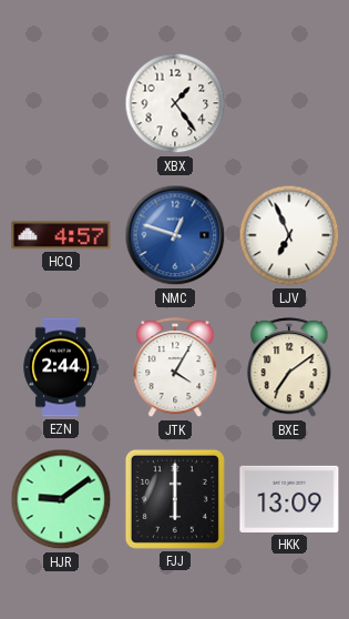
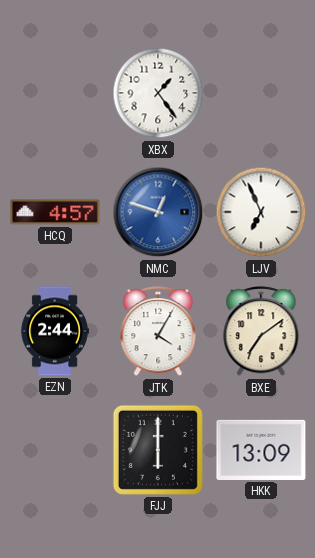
HJR: 9:09 -> none
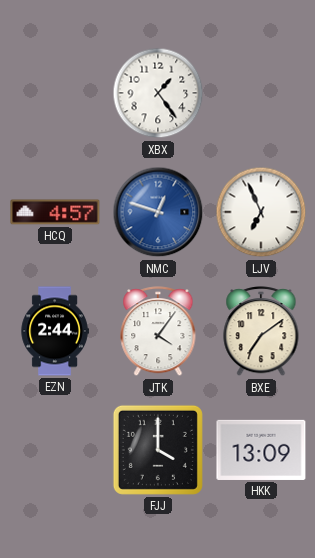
JTK: 4:05 -> 4:06
FJJ: 6:00 -> 4:00
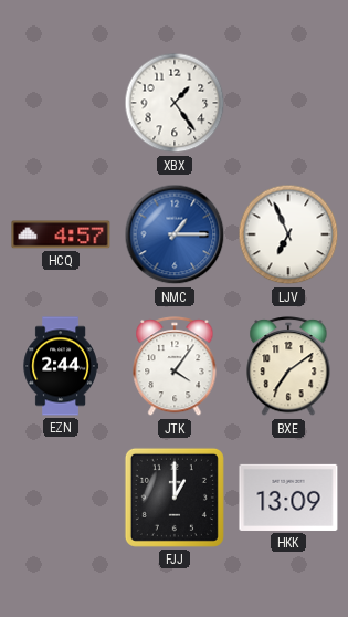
NMC: 12:48 -> 1:15
FJJ: 4:00 -> 1:00
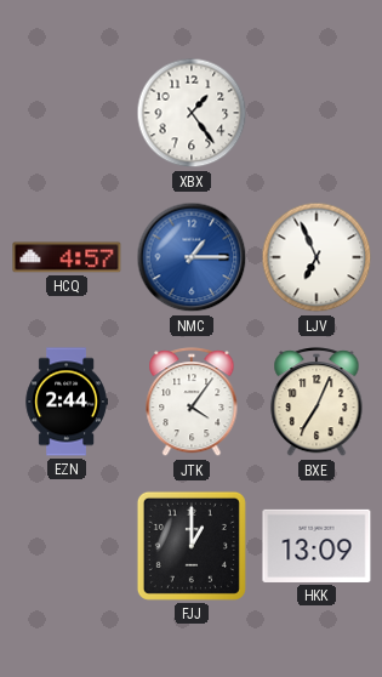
BXE: 7:09 -> 7:04
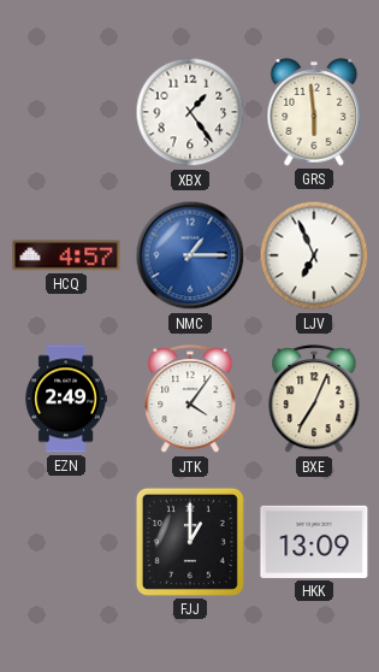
GRS: none -> 5:59
EZN: 2:44 -> 2:49
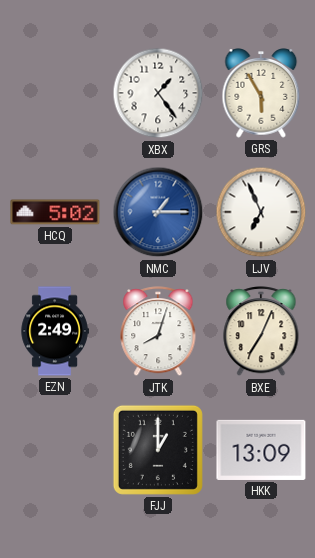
GRS: 5:59 -> 5:55
HCQ: 4:57 -> 5:02
JTK: 4:06 -> 8:03
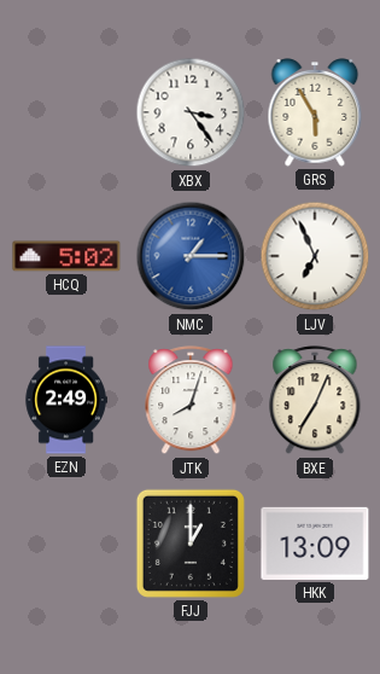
XBX: 1:24 -> 3:24
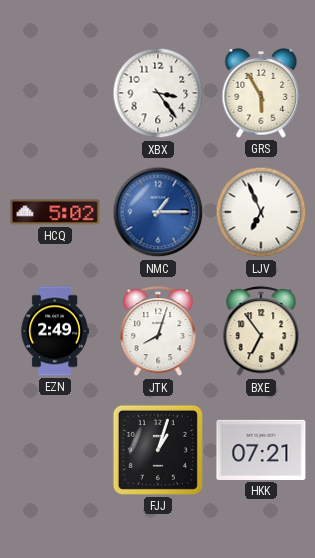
BXE: 7:04 -> 6:54
FJJ: 1:00 -> 1:03
HKK: 13:09 -> 07:21
